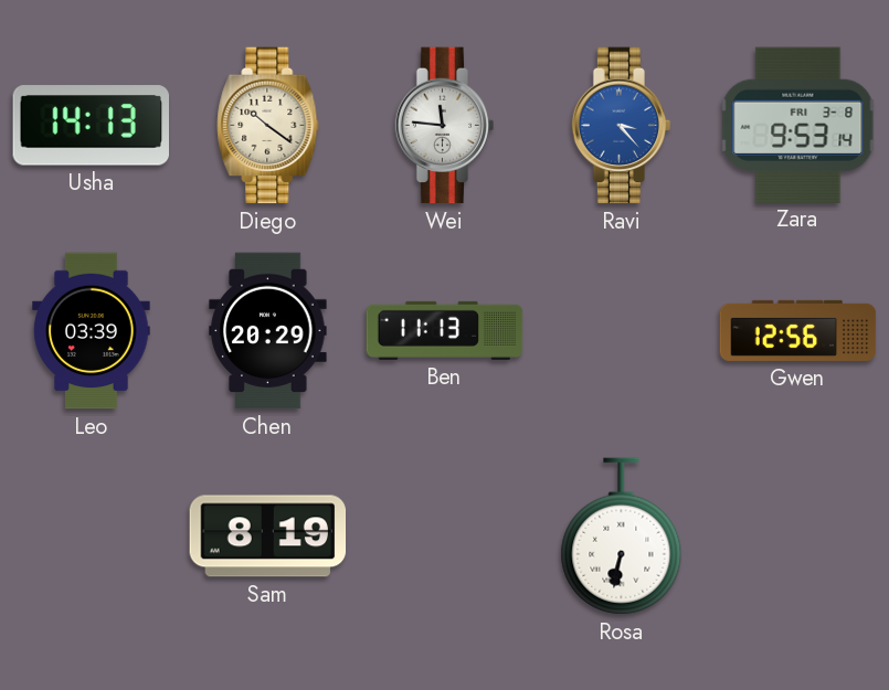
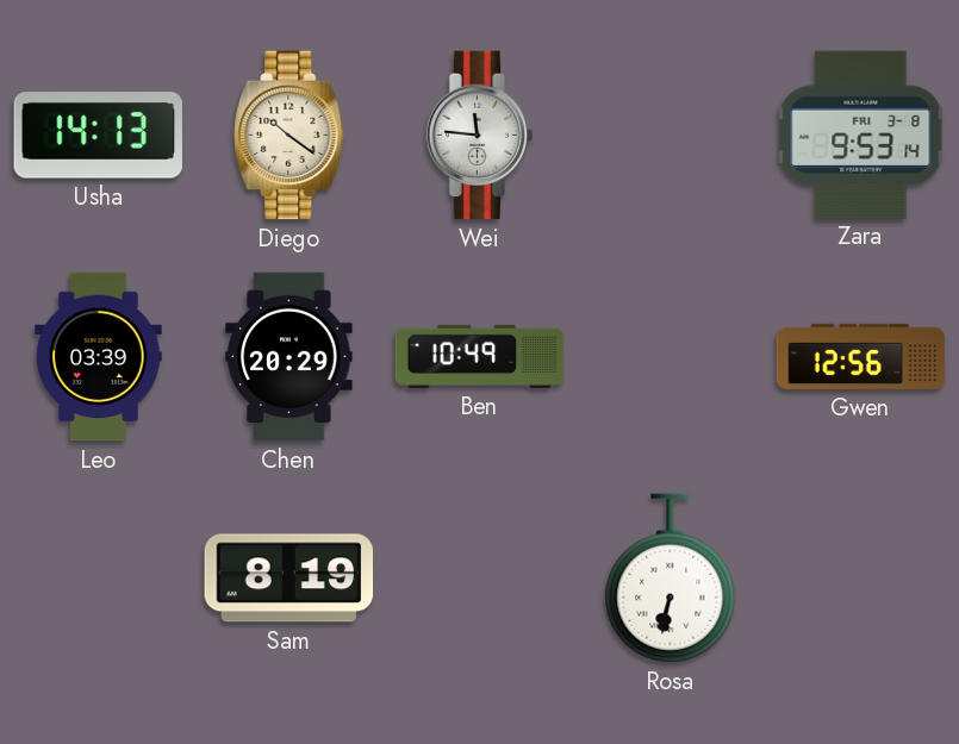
Ravi: 3:23 -> none
Ben: 11:13 -> 10:49
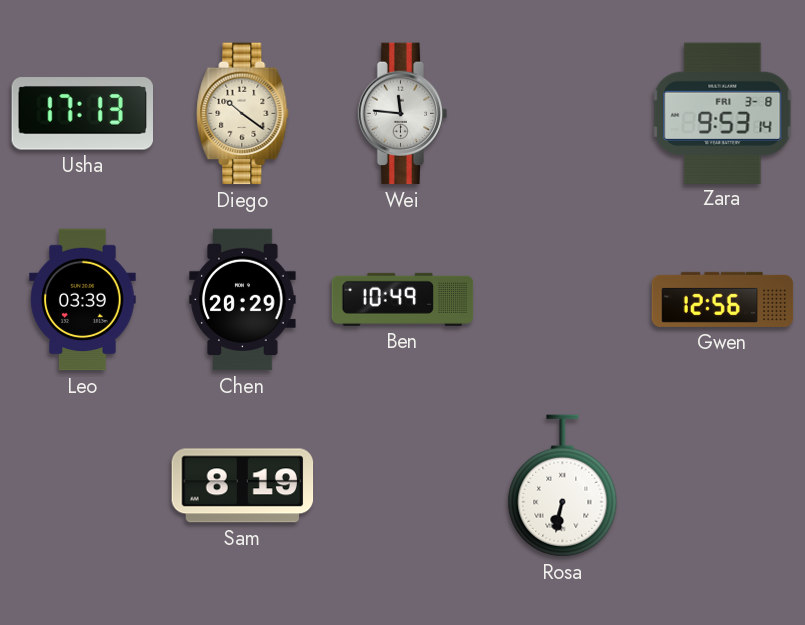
Usha: 14:13 -> 17:13
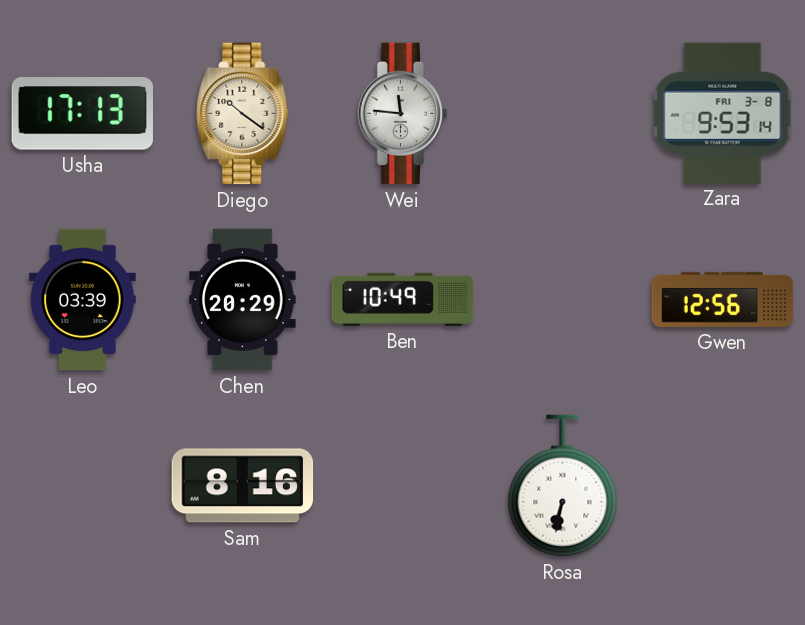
Sam: 8:19 -> 8:16
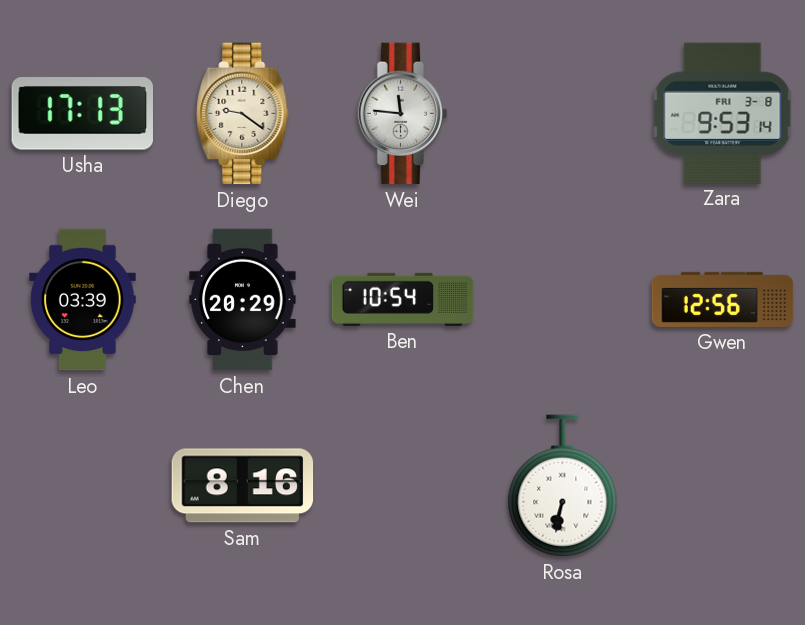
Diego: 10:21 -> 9:21
Ben: 10:49 -> 10:54
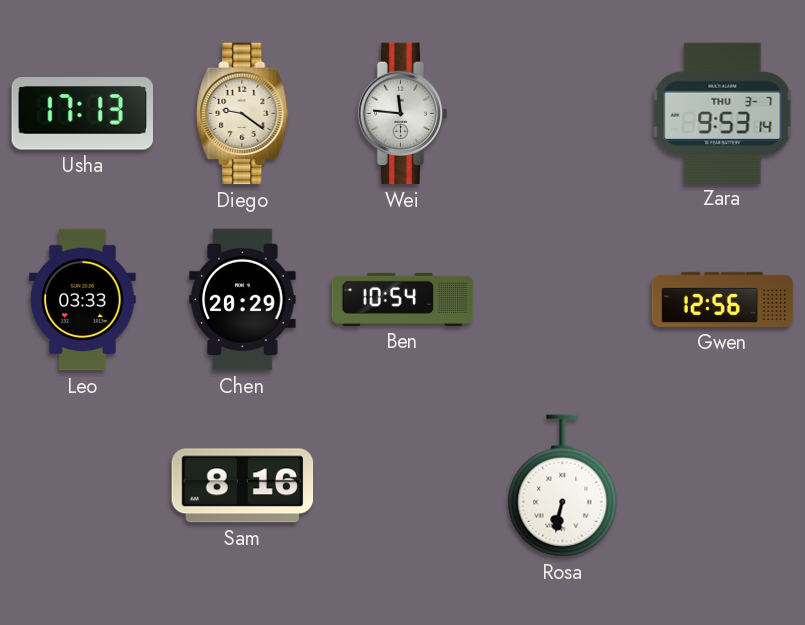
Zara date: FRI 3-8 -> THU 3-7
Leo: 03:39 -> 03:33
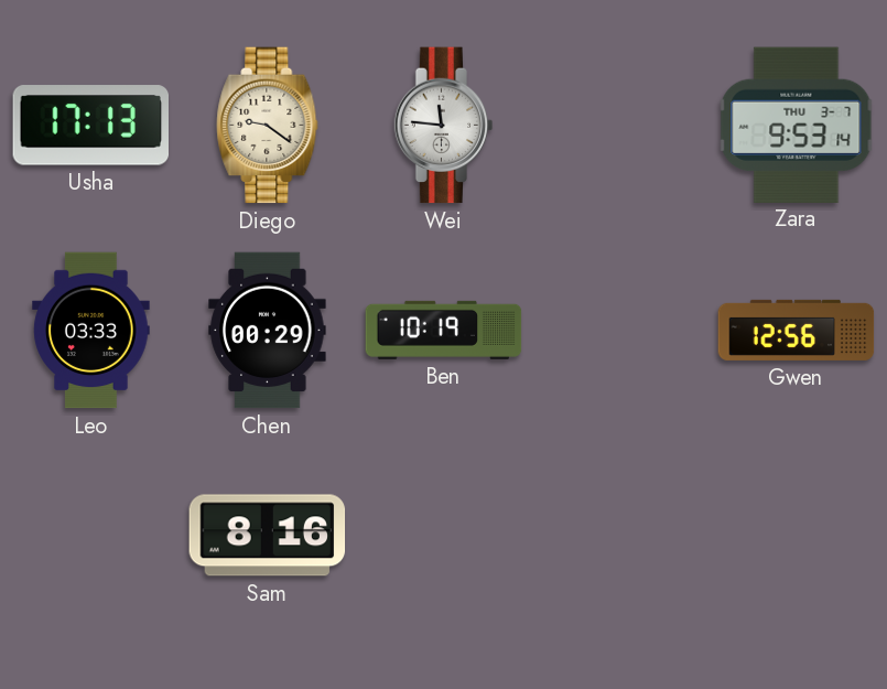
Chen: 20:29 -> 00:29
Ben: 10:54 -> 10:19
Rosa: 6:32 -> none
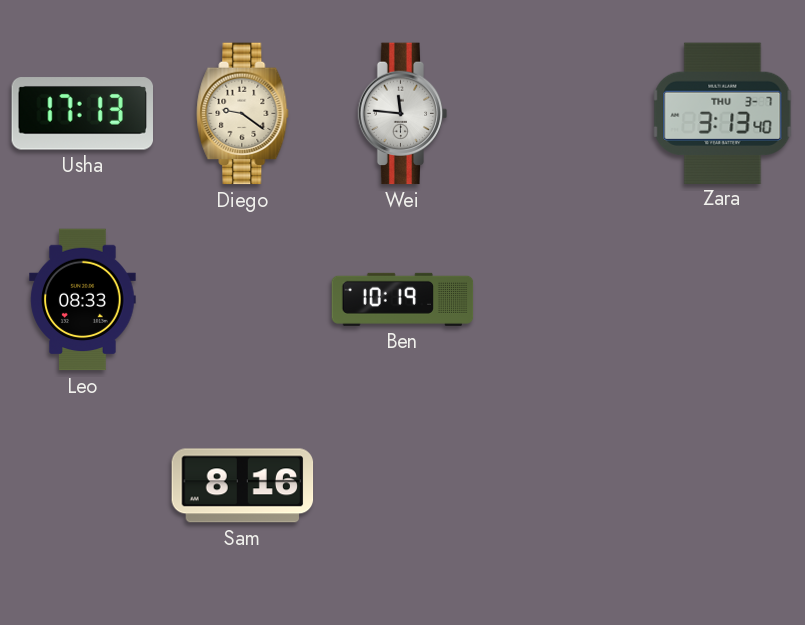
Zara: 9:53 -> 3:13
Leo: 03:33 -> 08:33
Chen: 00:29 -> none
Gwen: 12:56 -> none
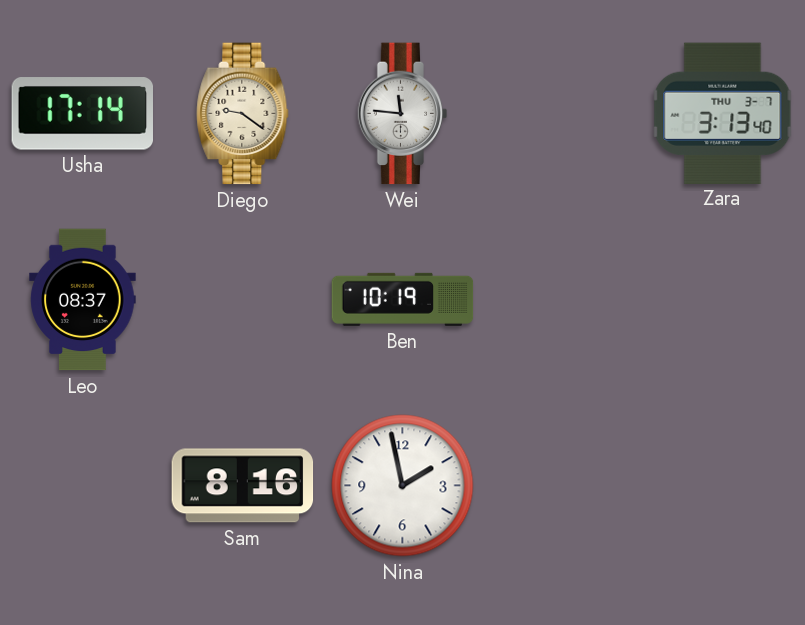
Usha: 17:13 -> 17:14
Leo: 08:33 -> 08:37
Nina: none -> 1:58
